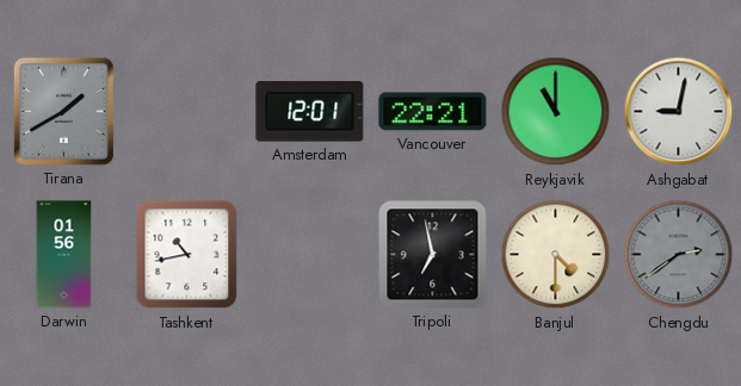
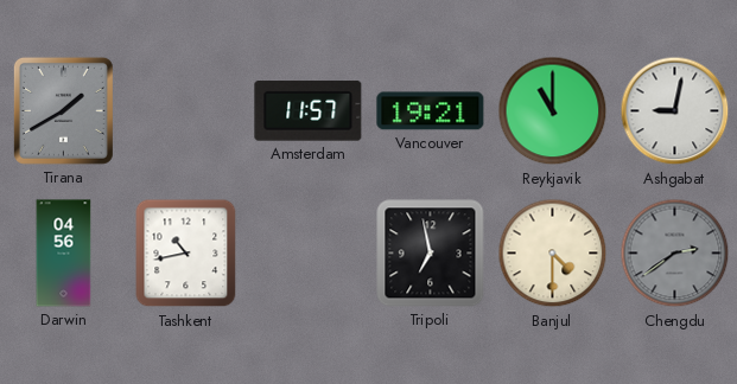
Amsterdam: 12:01 -> 11:57
Vancouver: 22:21 -> 19:21
Darwin: 01:56 -> 04:56
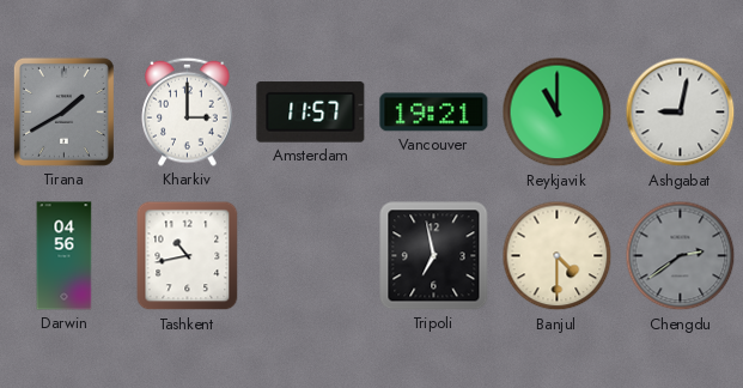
Kharkiv: none -> 3:00
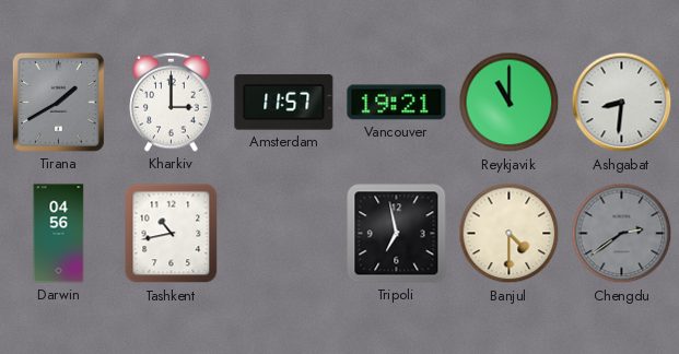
Ashgabat: 9:02 -> 8:31
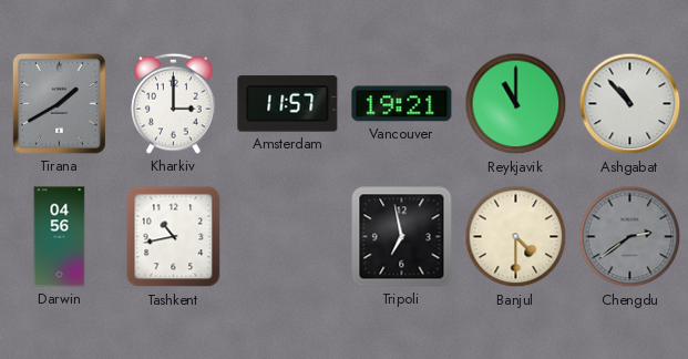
Ashgabat: 8:31 -> 10:53
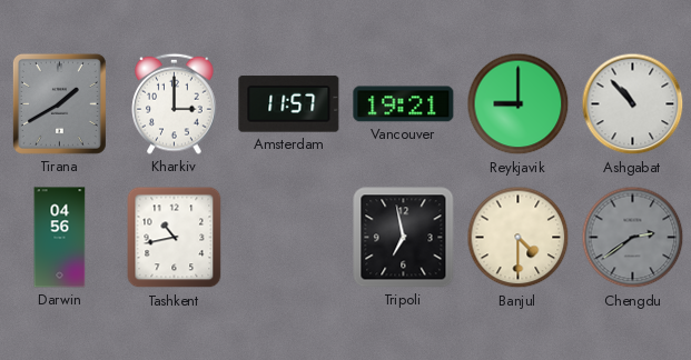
Reykjavik: 11:00 -> 9:00
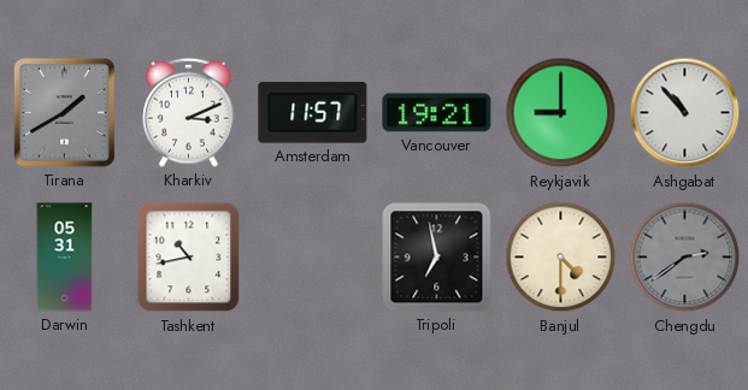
Kharkiv: 3:00 -> 3:11
Darwin: 04:56 -> 05:31
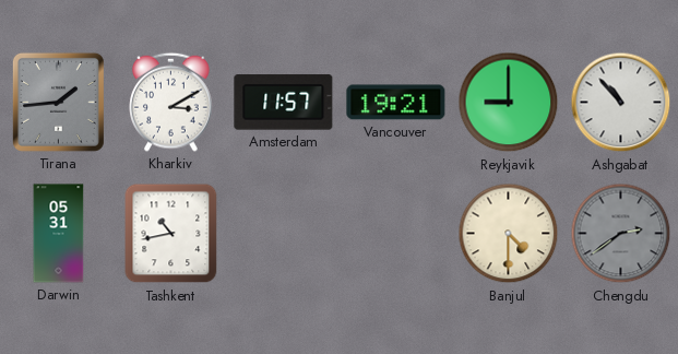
Tirana: 1:40 -> 1:44
Kharkiv: 3:11 -> 3:10
Tripoli: 6:58 -> none
